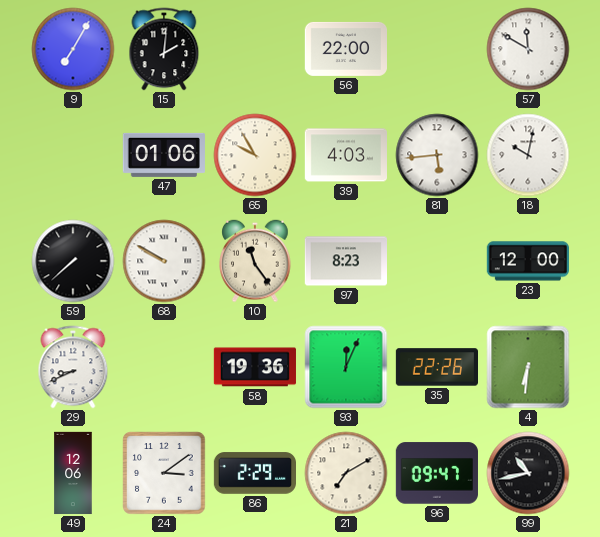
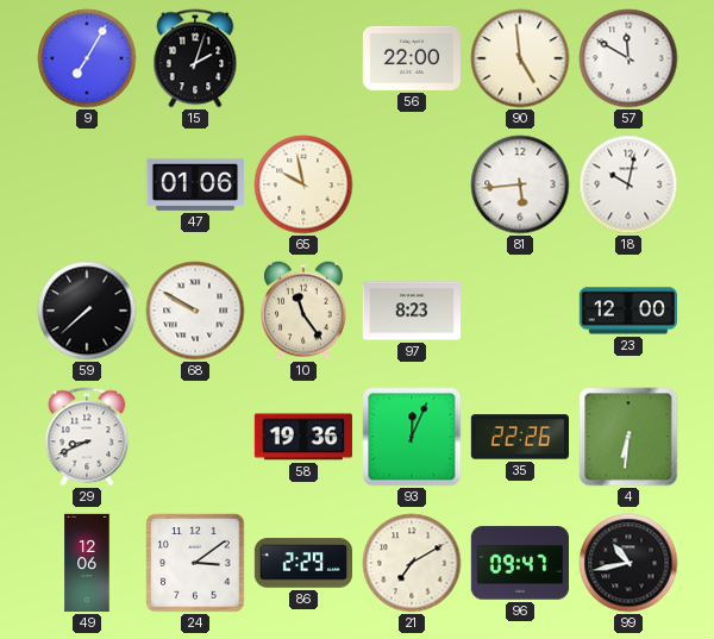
15: 2:01 -> 2:03
90: none -> 4:59
65: 9:55 -> 9:58
39: 4:03 -> none
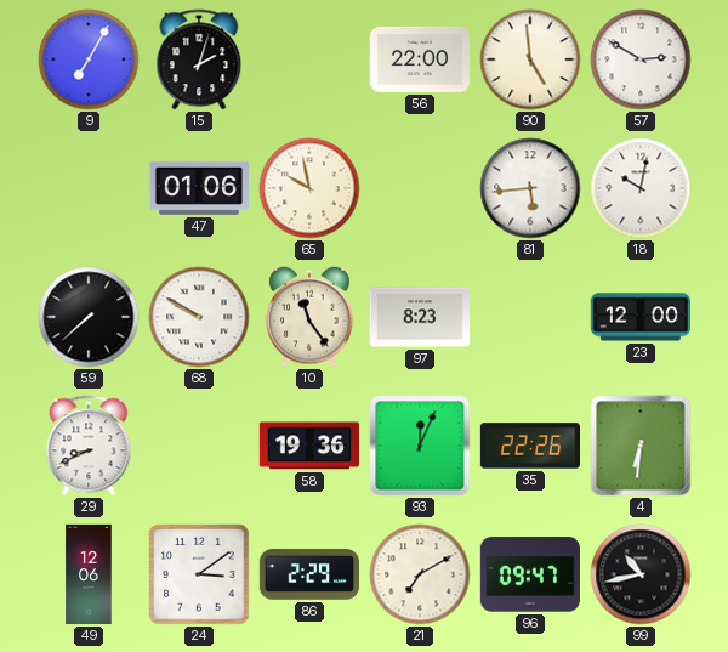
57: 11:50 -> 2:50
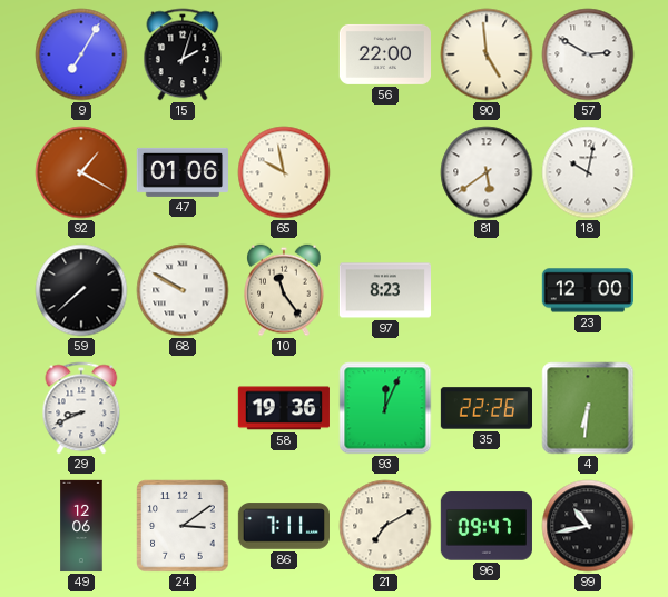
92: none -> 1:20
81: 5:44 -> 5:39
86: 2:29 -> 7:11
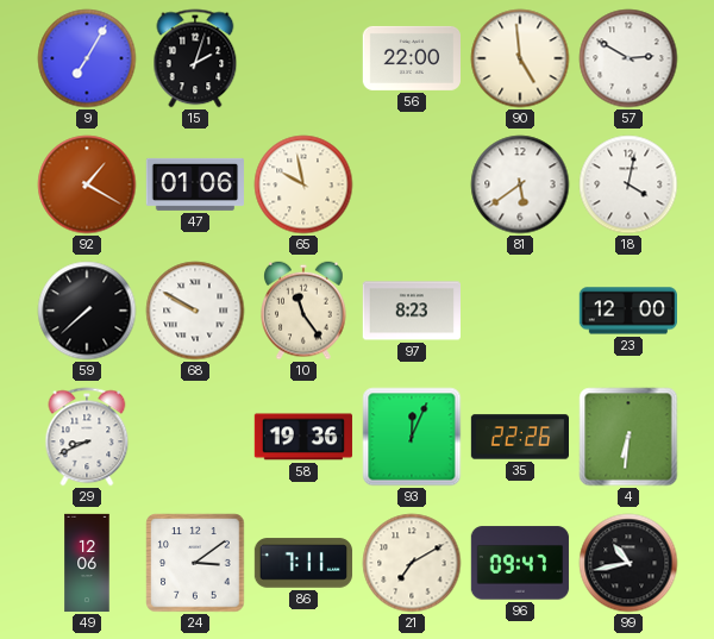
18: 10:02 -> 4:02
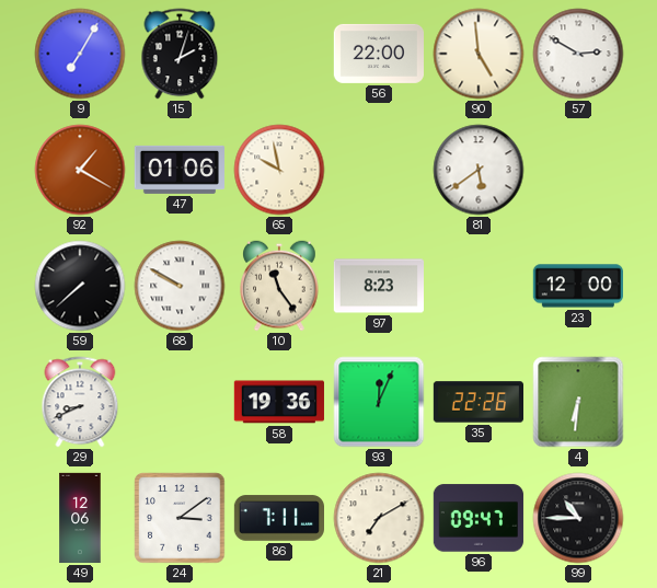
18: 4:02 -> none
99: 10:43 -> 10:45
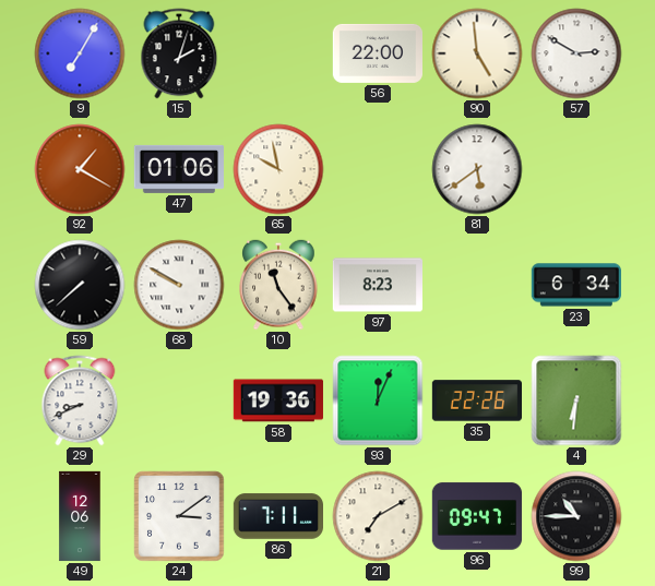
23: 12:00 -> 6:34
